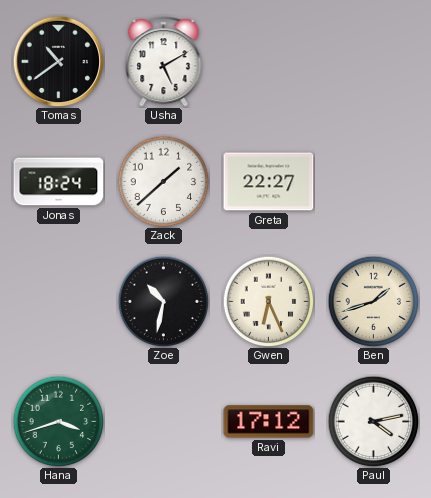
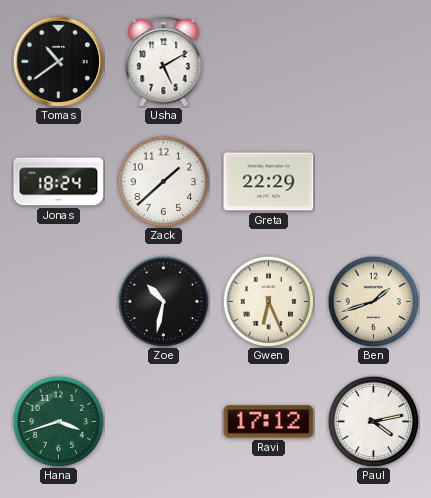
Greta: 22:27 -> 22:29
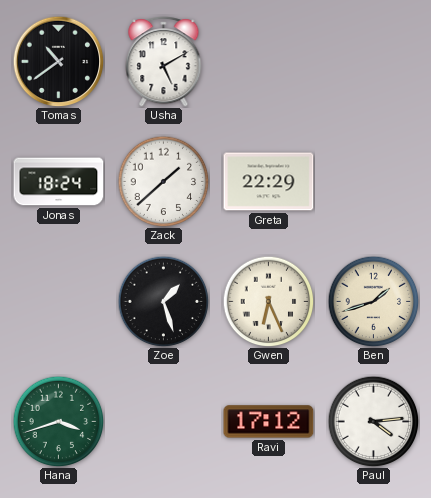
Zoe: 10:32 -> 1:27
Paul: 4:13 -> 4:14
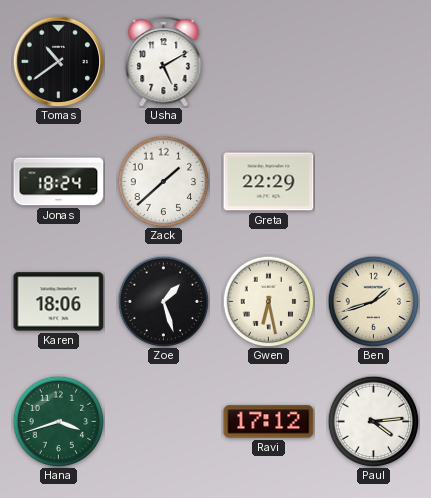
Karen: none -> 18:06
Gwen: 6:26 -> 6:28
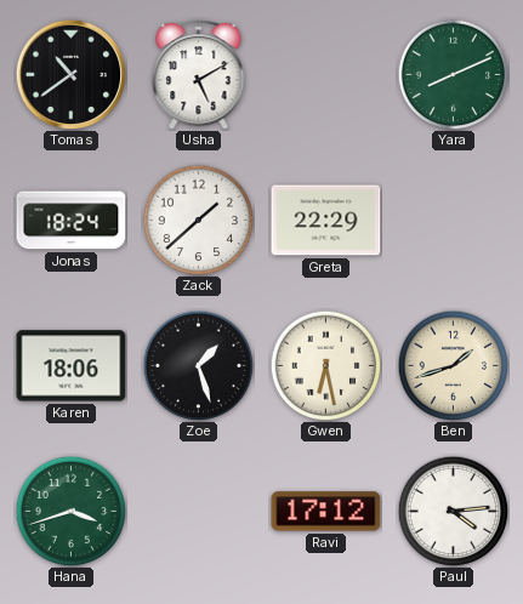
Yara: none -> 8:11
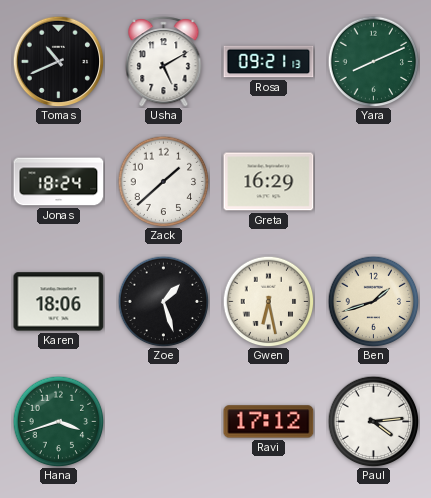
Tomas: 10:39 -> 10:41
Rosa: none -> 09:21
Greta: 22:29 -> 16:29
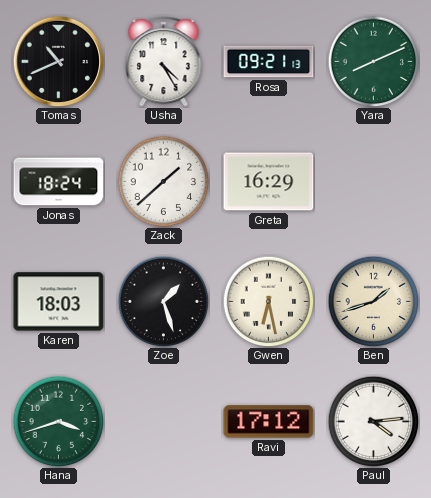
Usha: 5:10 -> 4:25
Karen: 18:06 -> 18:03
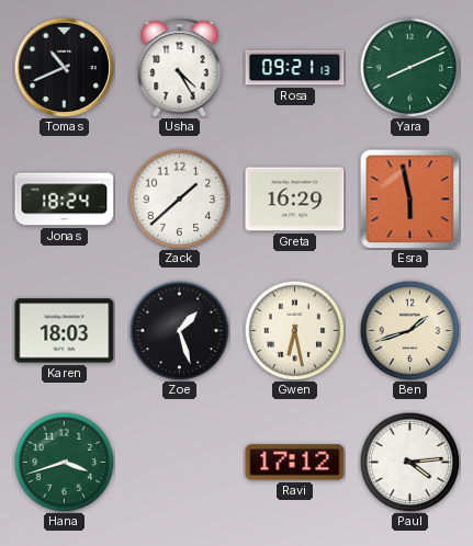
Esra: none -> 5:58
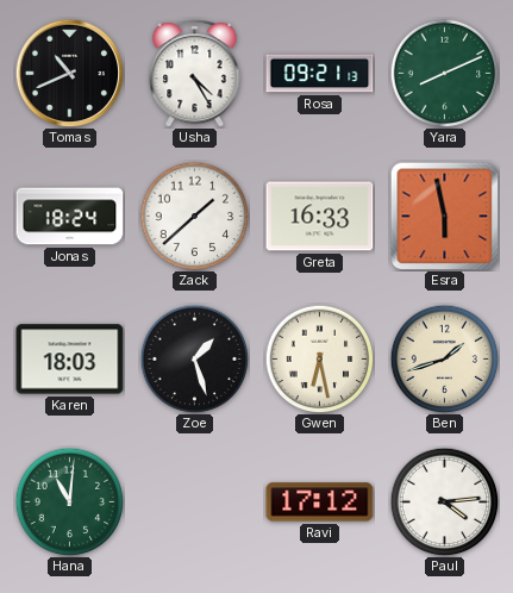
Greta: 16:29 -> 16:33
Hana: 3:42 -> 11:01
